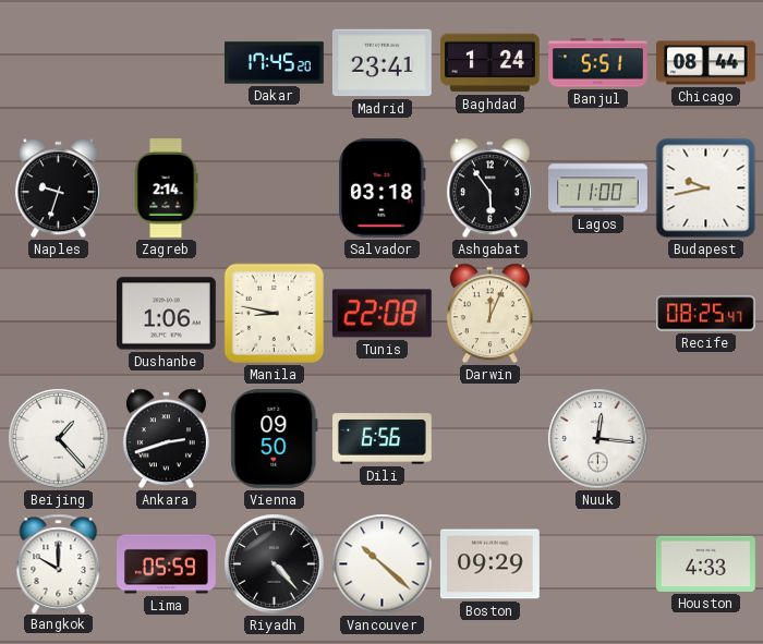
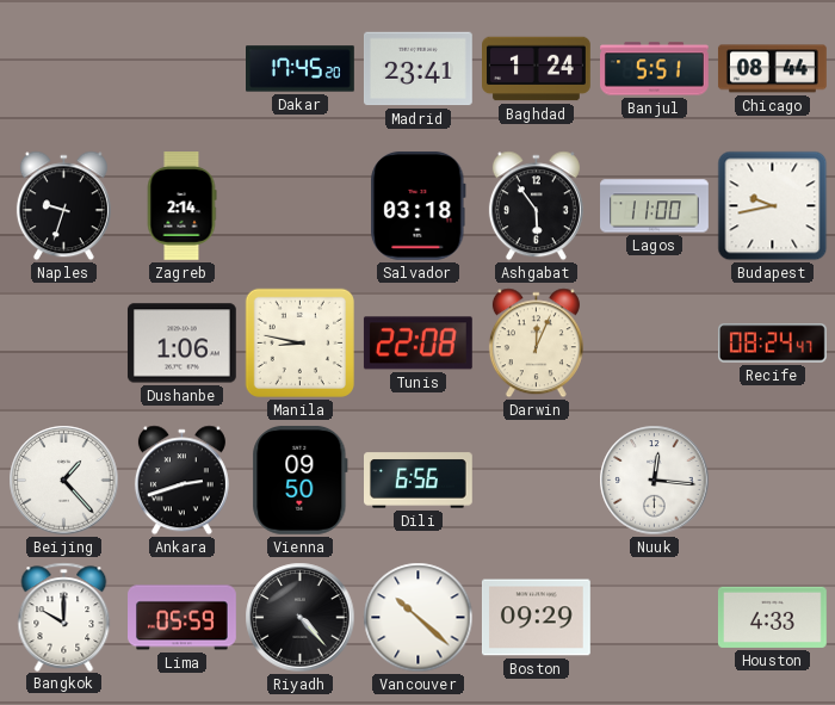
Recife: 08:25 -> 08:24
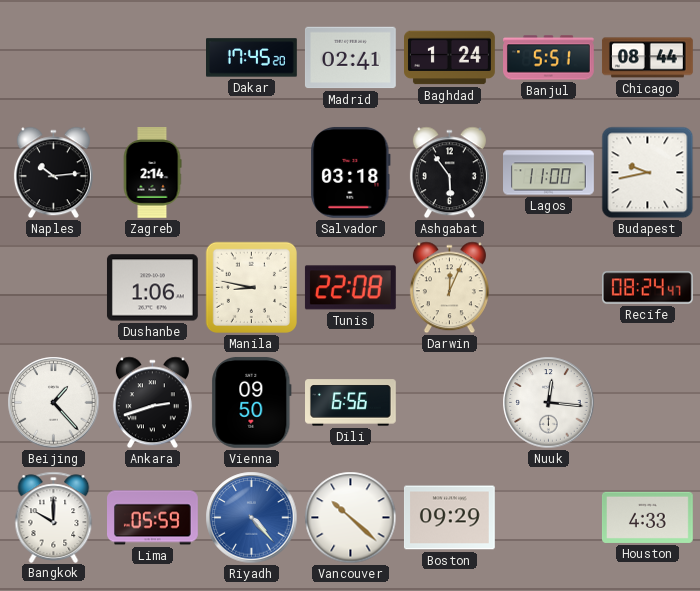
Madrid: 23:41 -> 02:41
Naples: 9:33 -> 10:14
Riyadh dial: black -> blue
